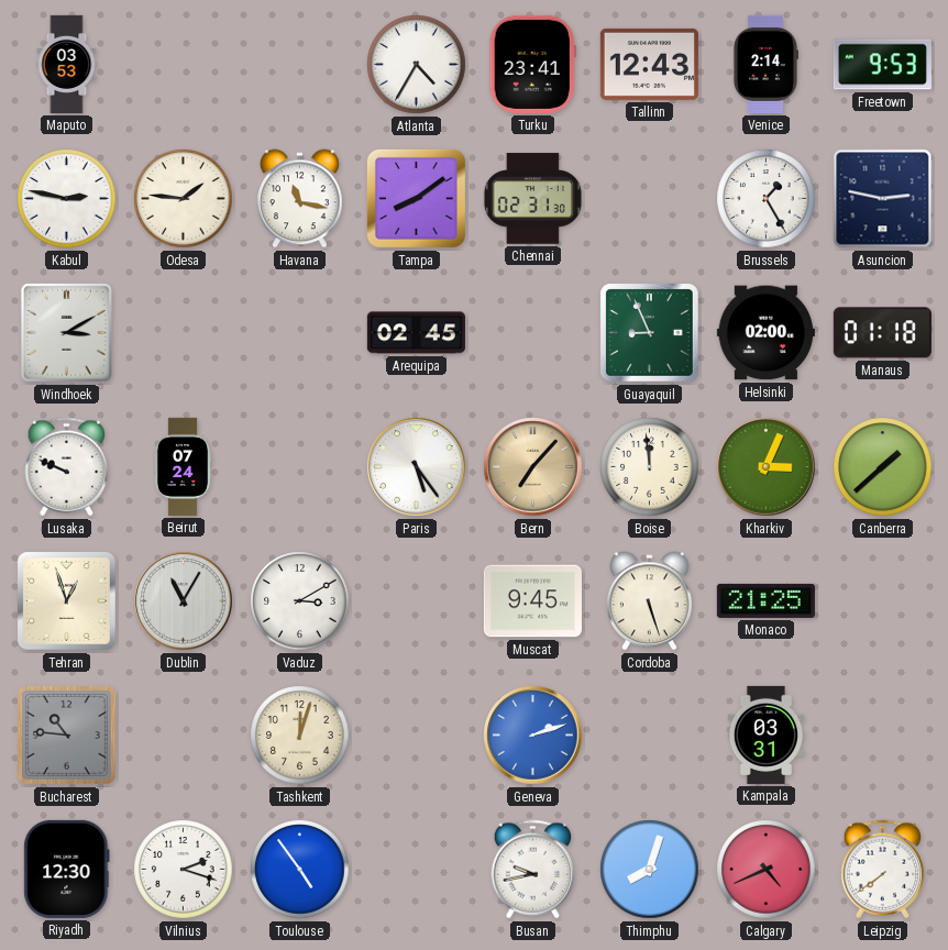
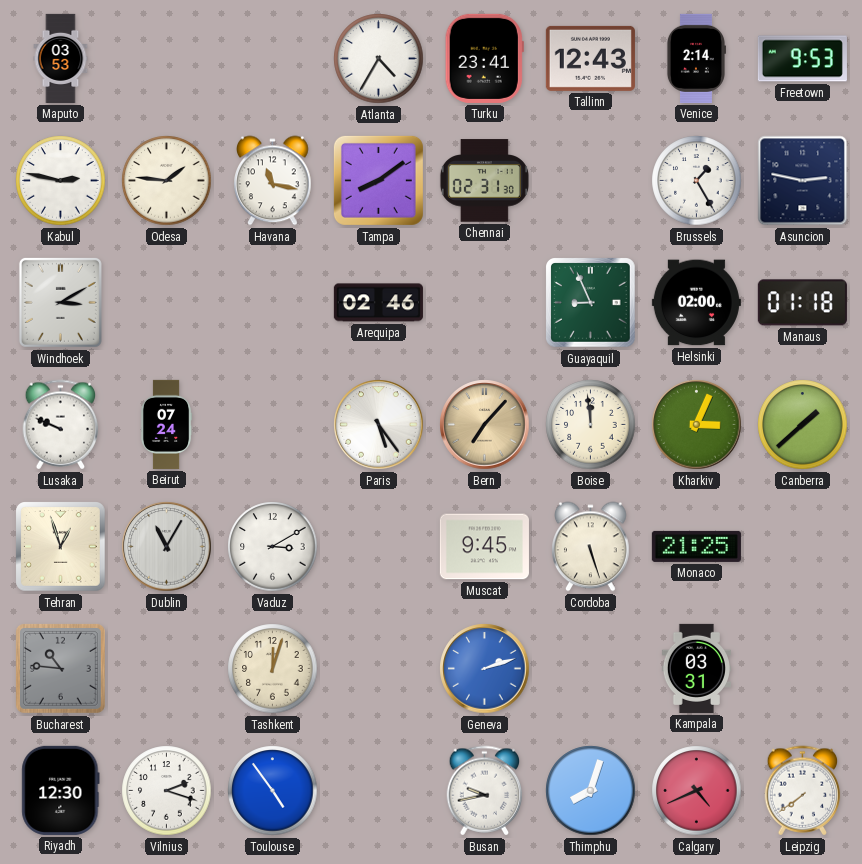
Arequipa: 02:45 -> 02:46
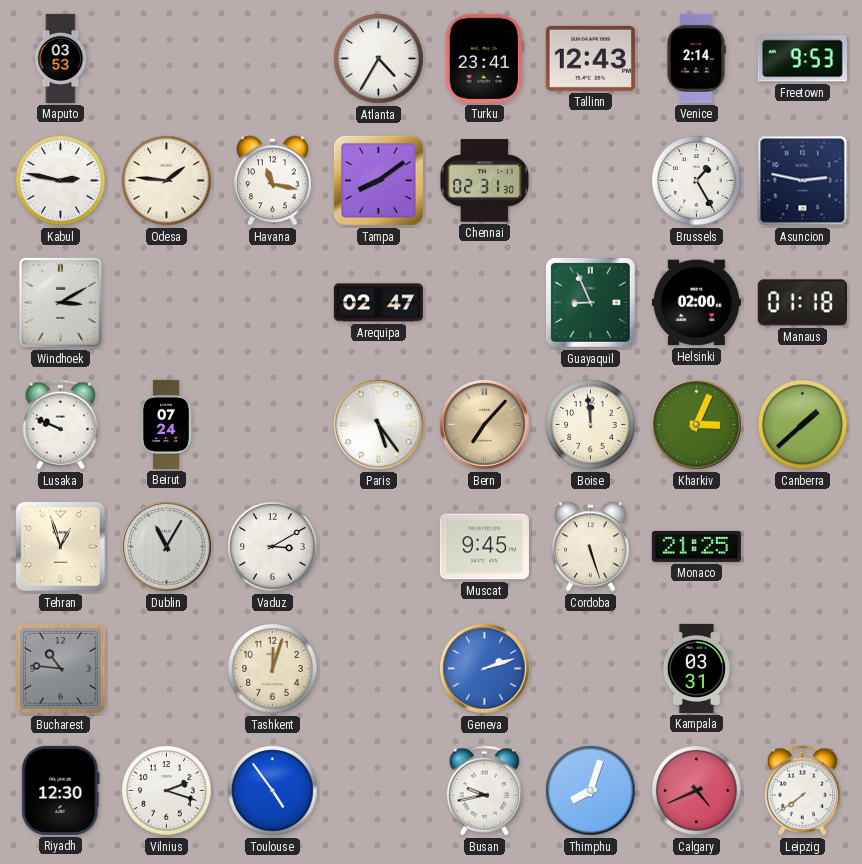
Arequipa: 02:46 -> 02:47
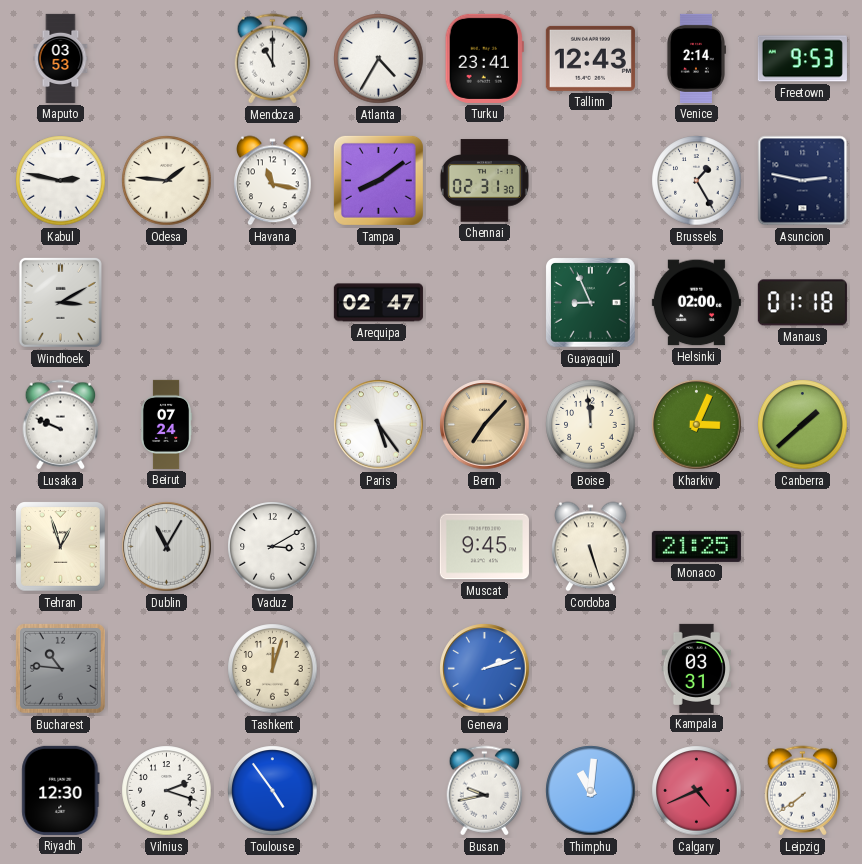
Mendoza: none -> 11:00
Thimphu: 8:03 -> 11:01
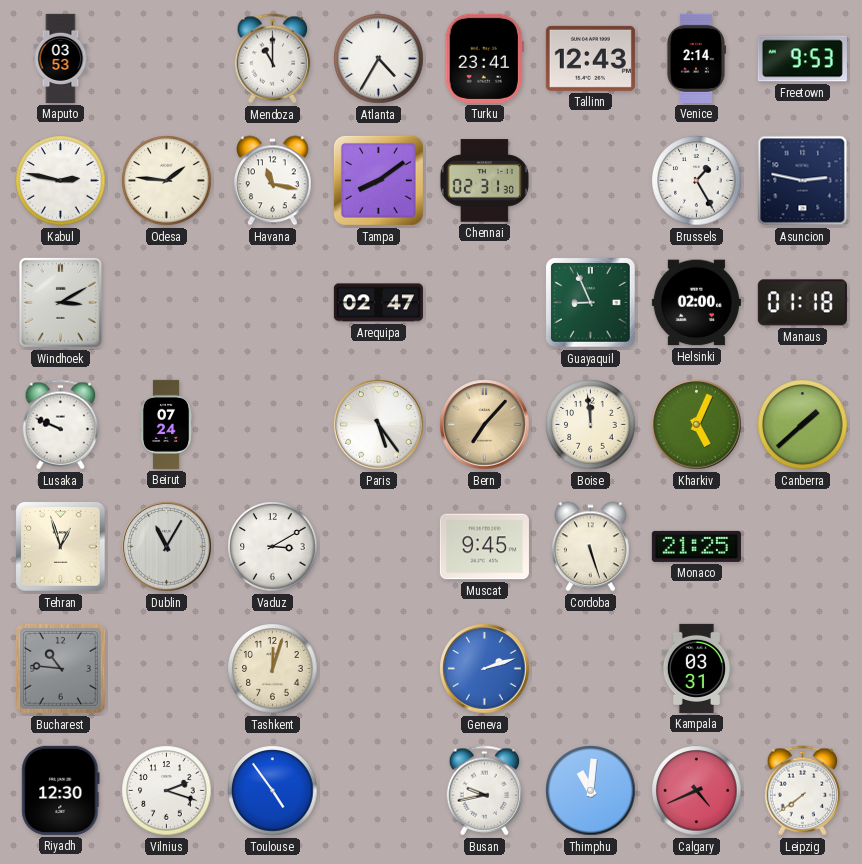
Kharkiv: 3:04 -> 5:04
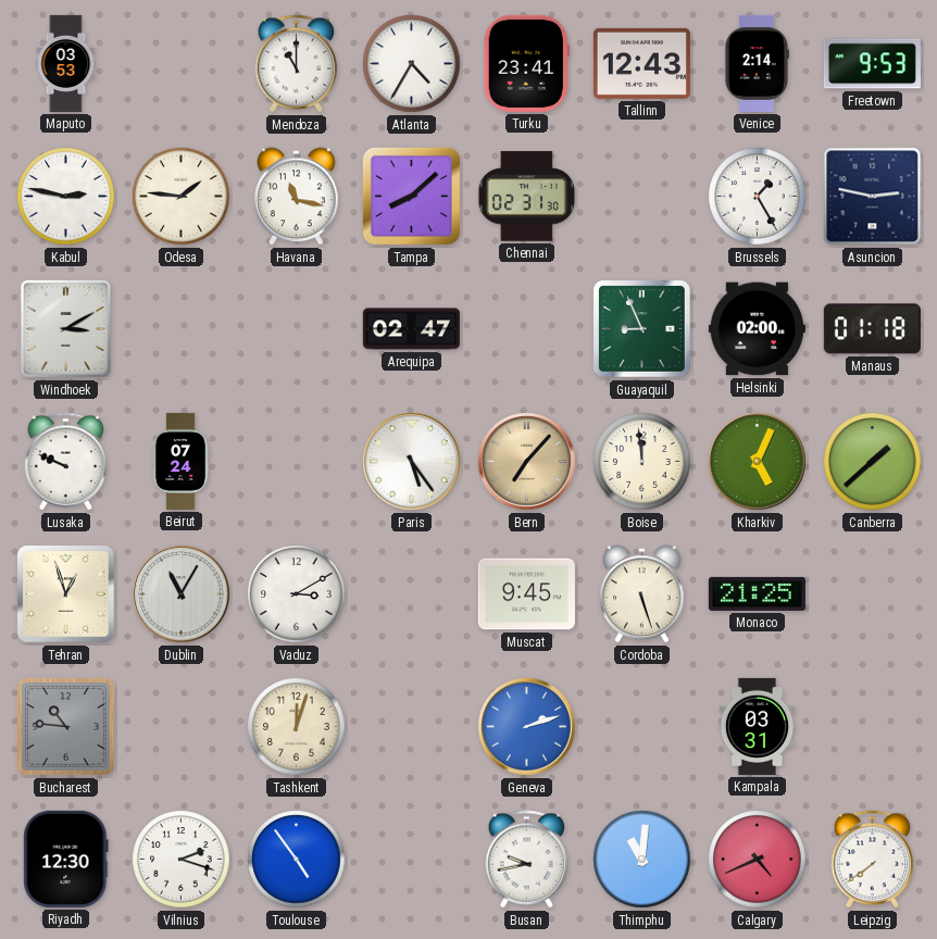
Tampa: 8:09 -> 8:08
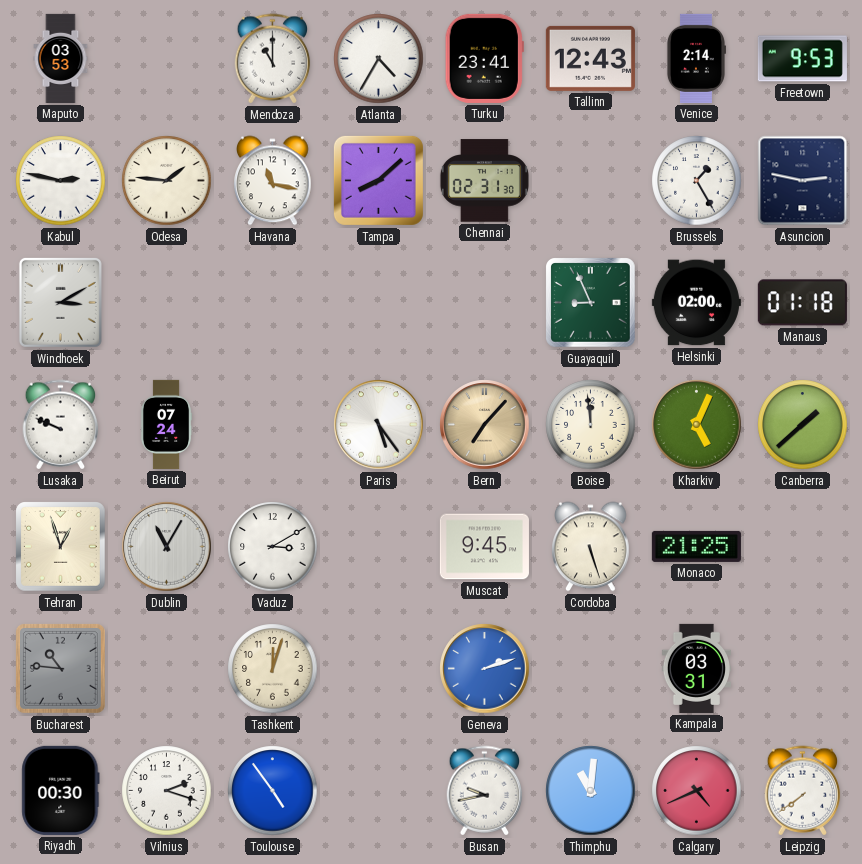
Arequipa: 02:47 -> none
Riyadh: 12:30 -> 00:30
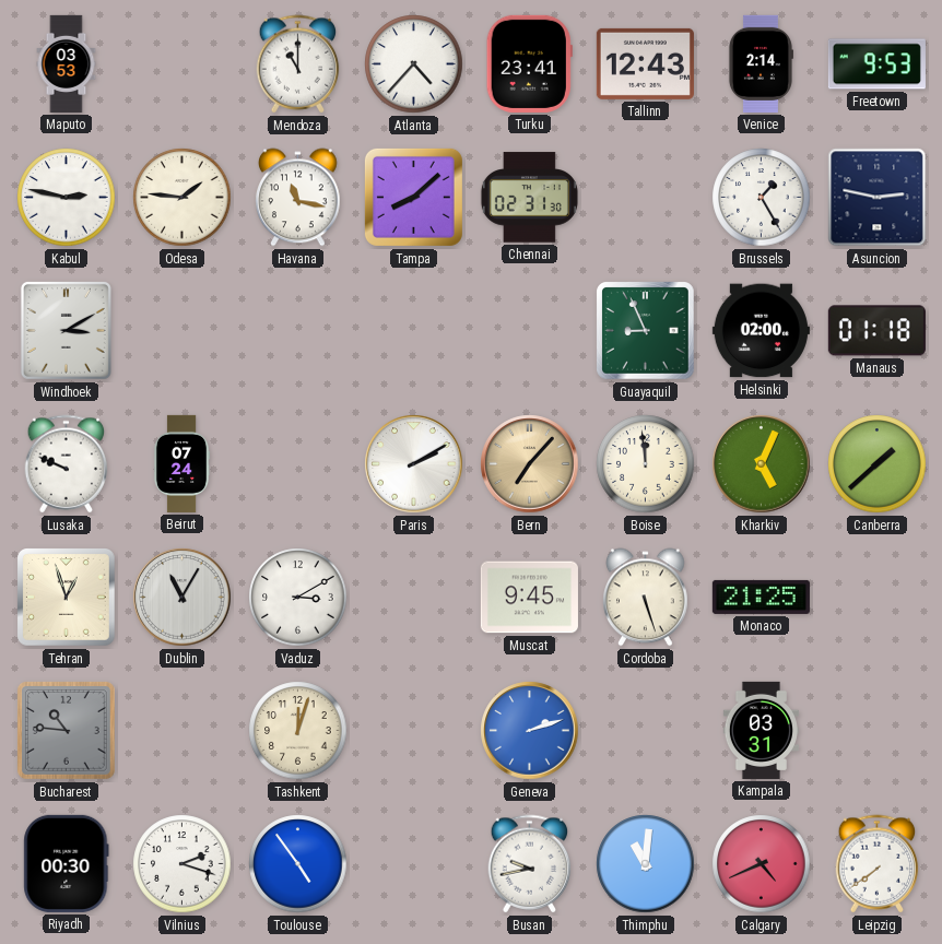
Atlanta: 4:35 -> 4:37
Paris: 5:24 -> 2:10
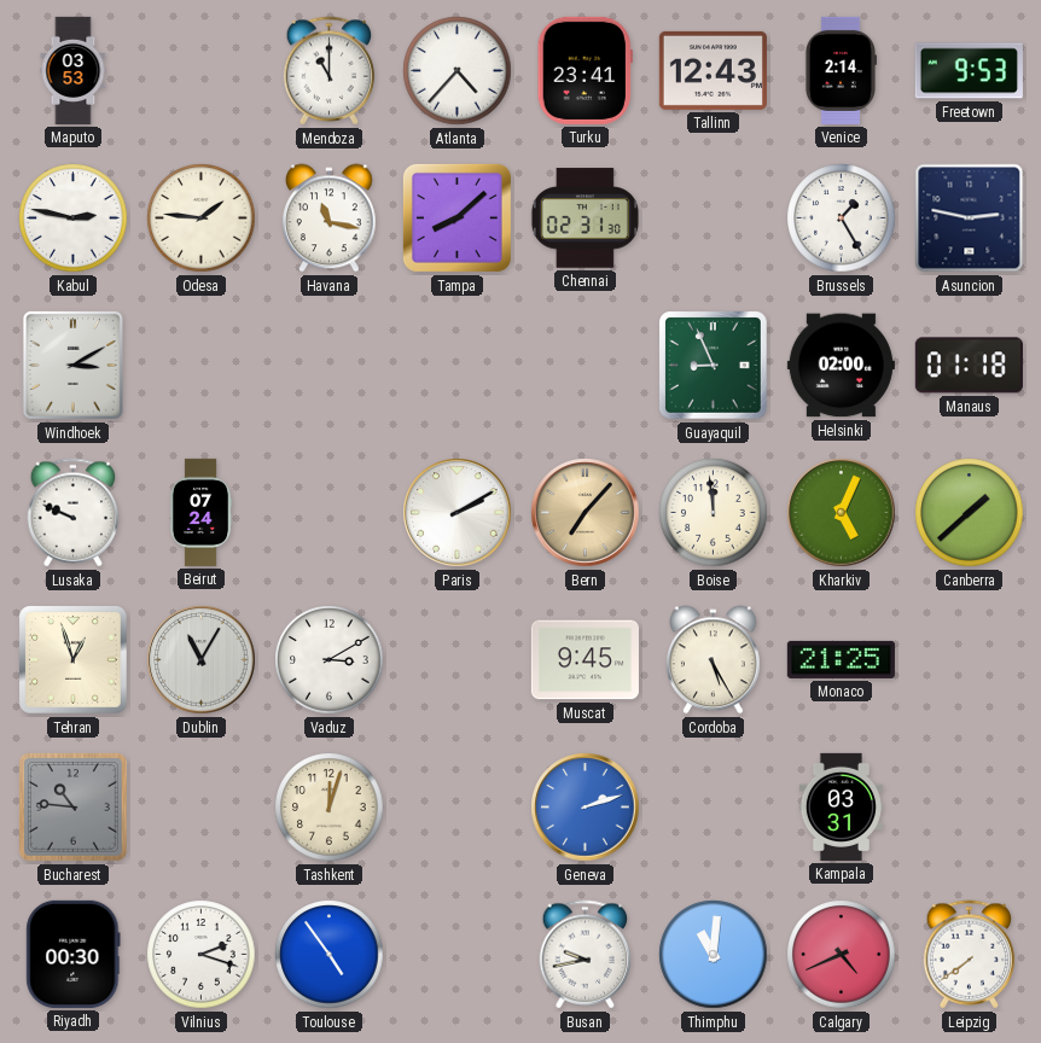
Cordoba: 5:27 -> 5:25
